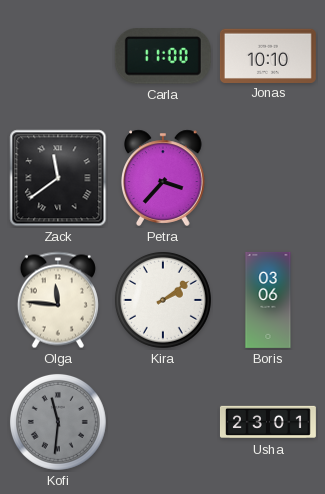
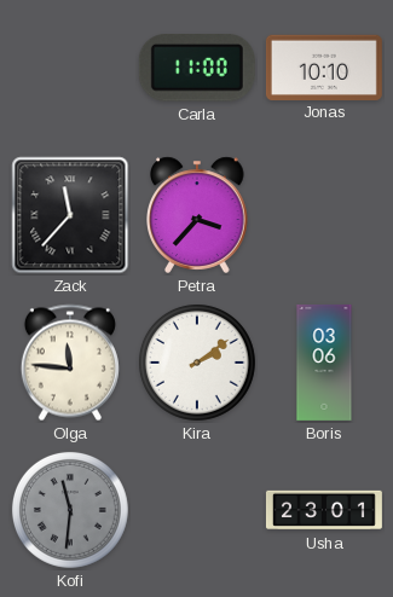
Zack: 11:39 -> 11:37
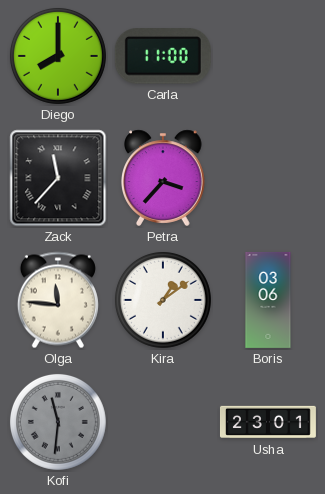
Diego: none -> 8:00
Jonas: 10:10 -> none
Kira: 2:09 -> 1:09
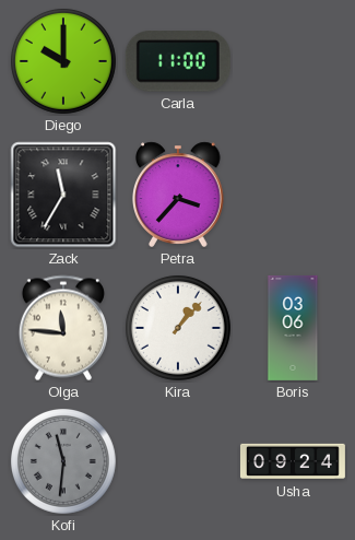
Diego: 8:00 -> 10:00
Zack: 11:37 -> 11:35
Kira: 1:09 -> 1:07
Usha: 23:01 -> 09:24
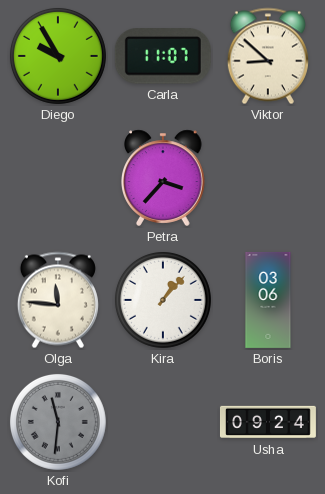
Diego: 10:00 -> 9:55
Carla: 11:00 -> 11:07
Viktor: none -> 8:52
Zack: 11:35 -> none
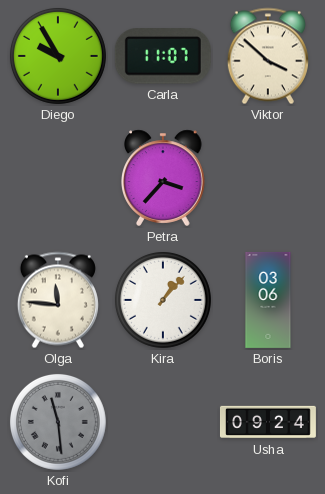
Viktor: 8:52 -> 3:52
Kofi: 11:31 -> 11:29
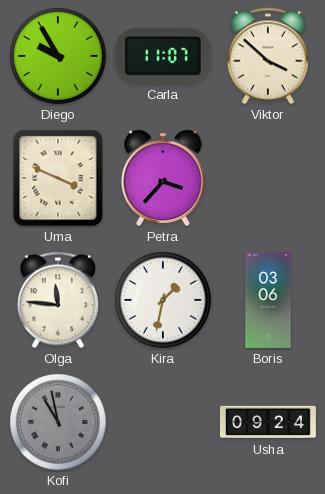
Uma: none -> 3:49
Kira: 1:07 -> 1:32
Kofi: 11:29 -> 10:58
